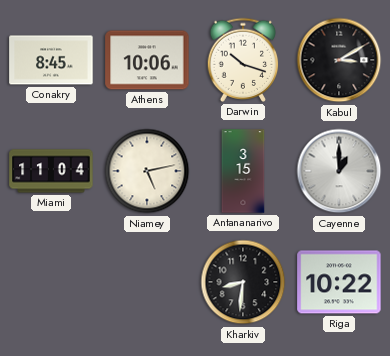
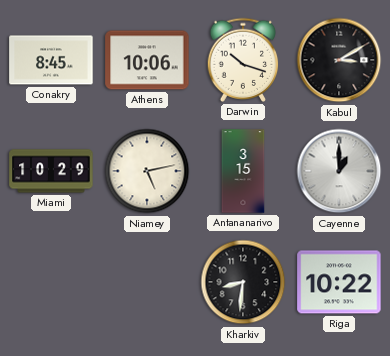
Miami: 11:04 -> 10:29
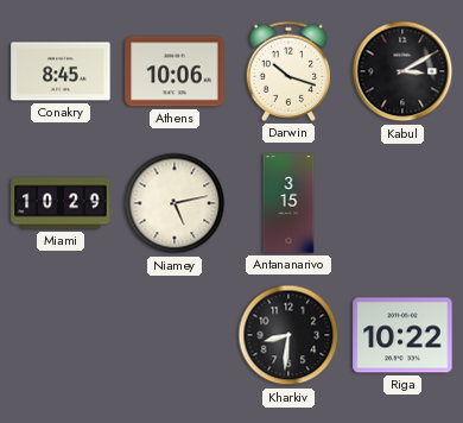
Cayenne: 1:00 -> none
